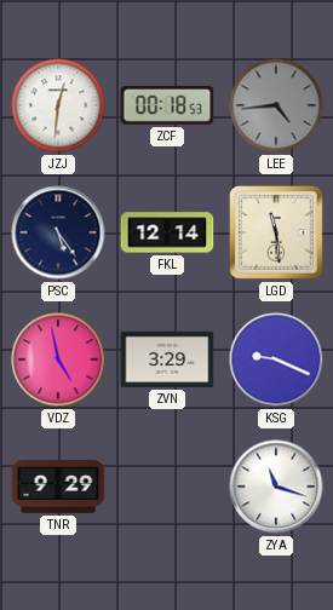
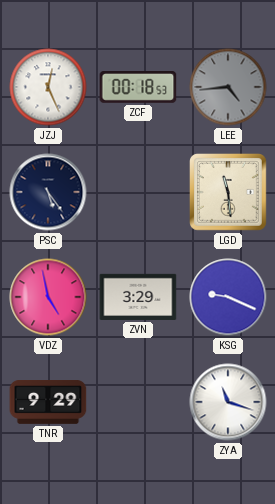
JZJ: 12:31 -> 12:26
FKL: 12:14 -> none
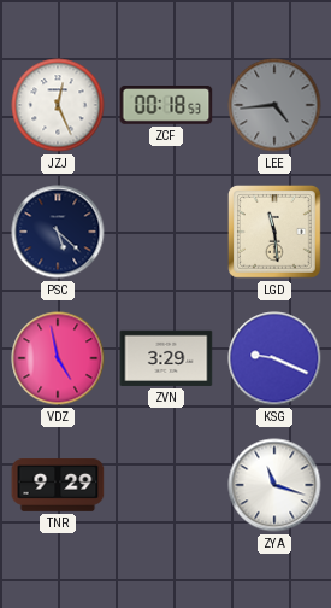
PSC: 5:24 -> 5:22
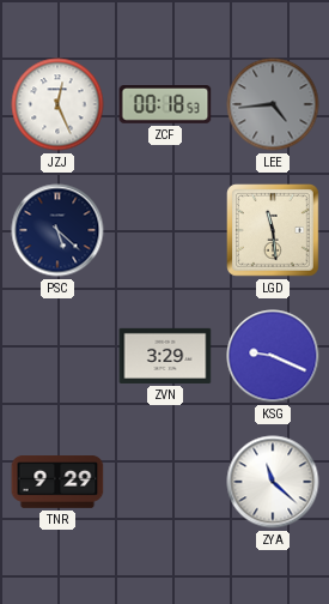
VDZ: 4:58 -> none
ZYA: 11:18 -> 11:22
